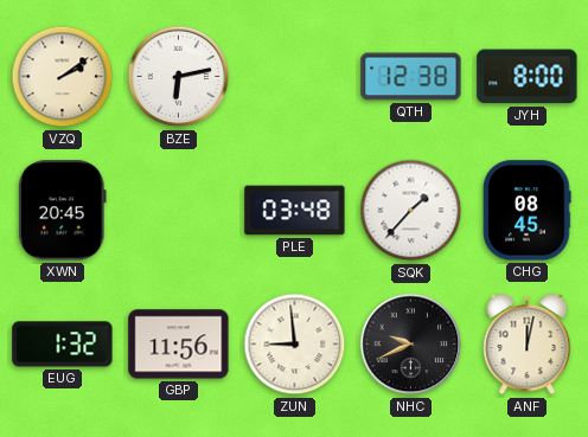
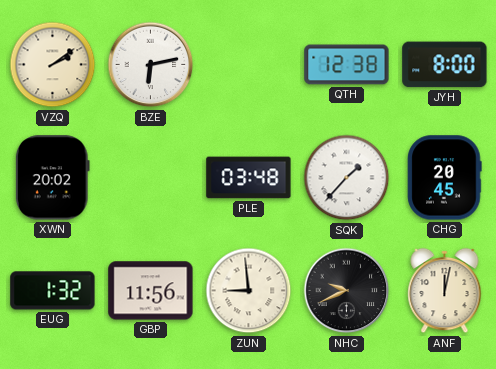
XWN: 20:45 -> 20:02
CHG: 08:45 -> 20:45
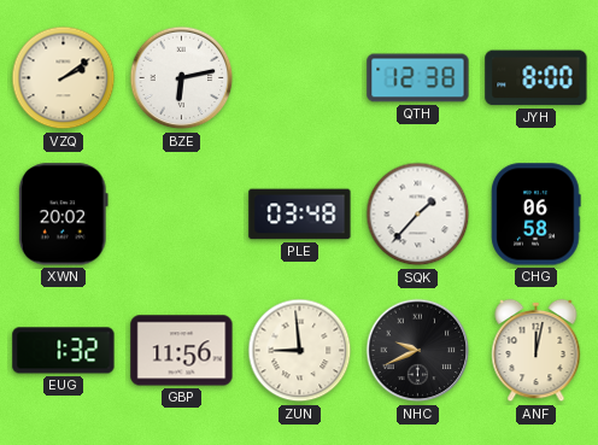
CHG: 20:45 -> 06:58
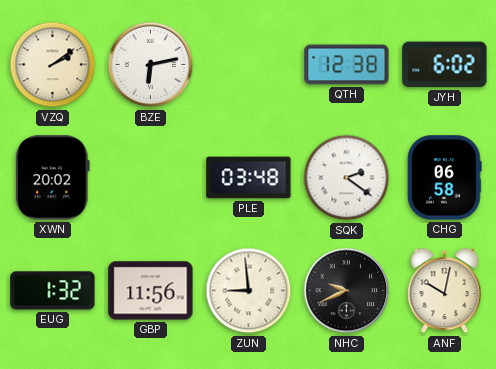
JYH: 8:00 -> 6:02
SQK: 1:37 -> 2:21
ANF: 12:02 -> 10:02
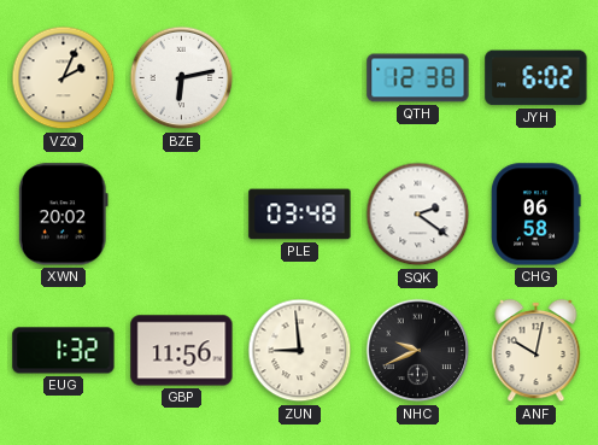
VZQ: 2:09 -> 2:04
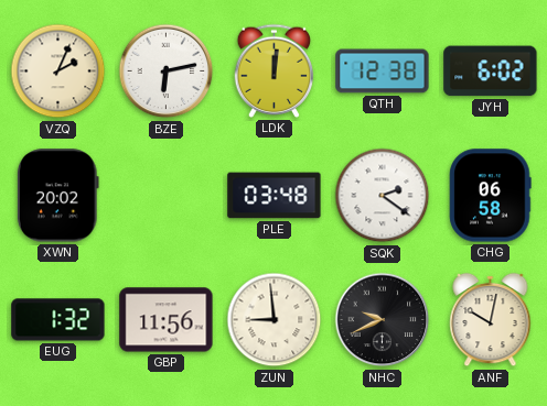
LDK: none -> 12:01
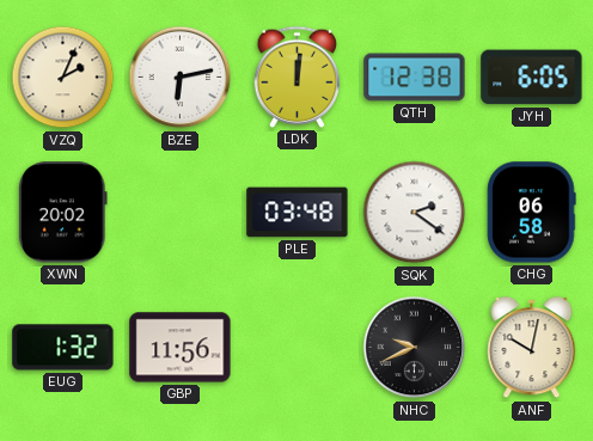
JYH: 6:02 -> 6:05
ZUN: 8:59 -> none
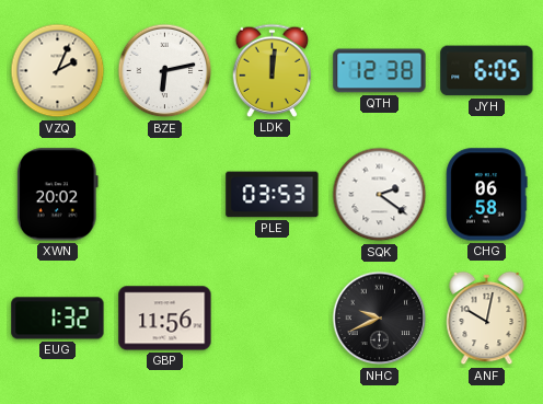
PLE: 03:48 -> 03:53
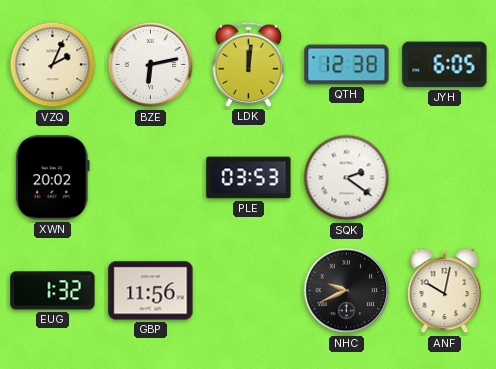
CHG: 06:58 -> none
